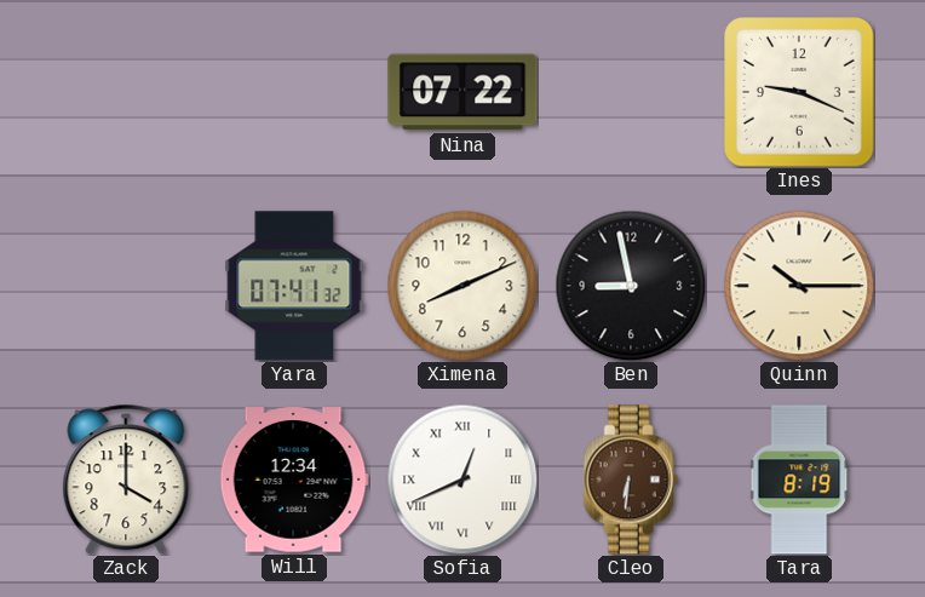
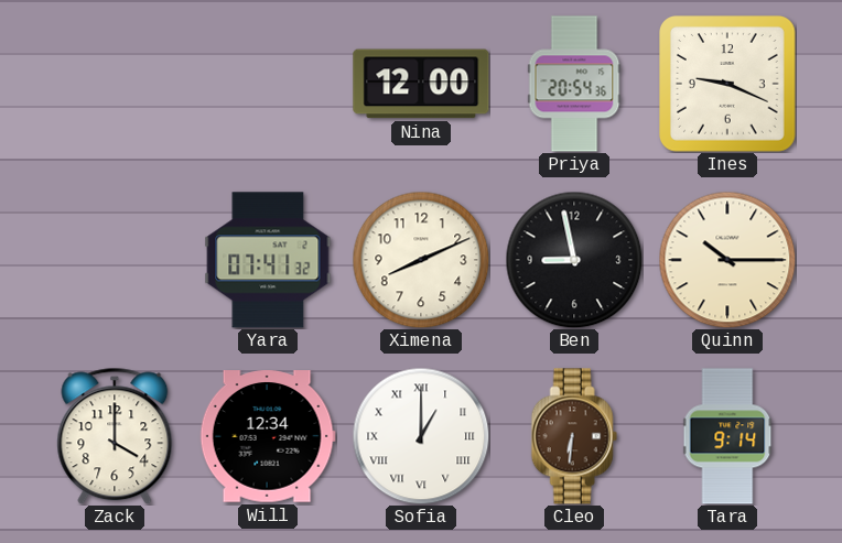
Nina: 07:22 -> 12:00
Priya: none -> 20:54
Sofia: 12:41 -> 1:00
Tara: 8:19 -> 9:14
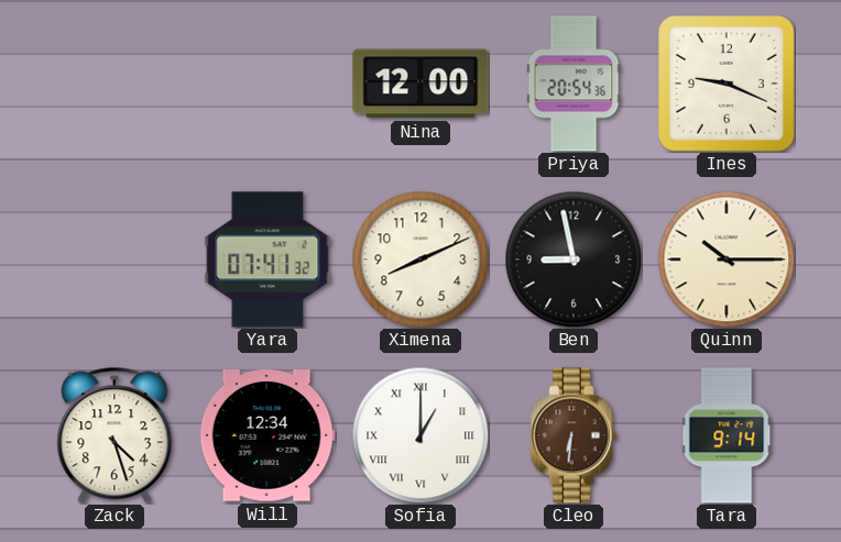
Zack: 4:00 -> 4:27
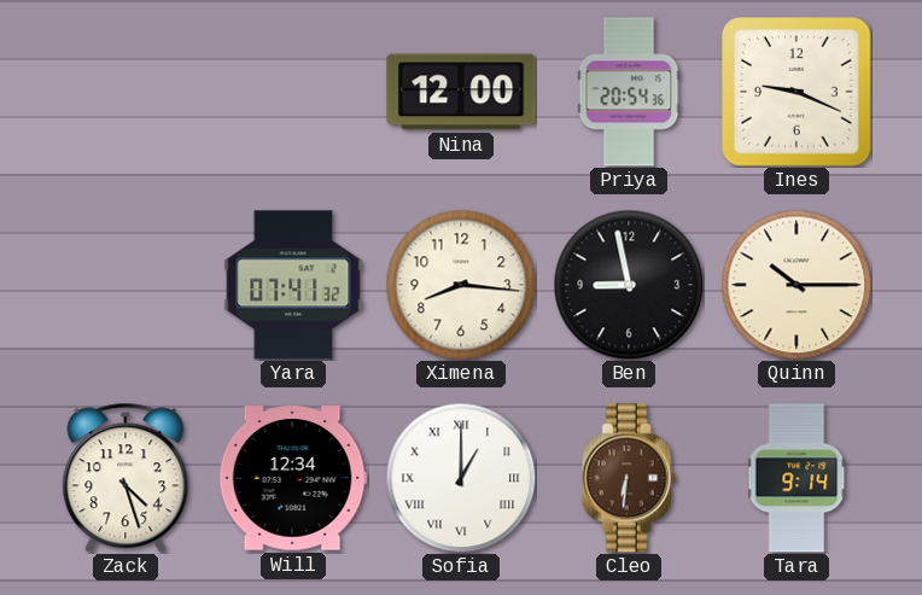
Ximena: 8:11 -> 8:16
